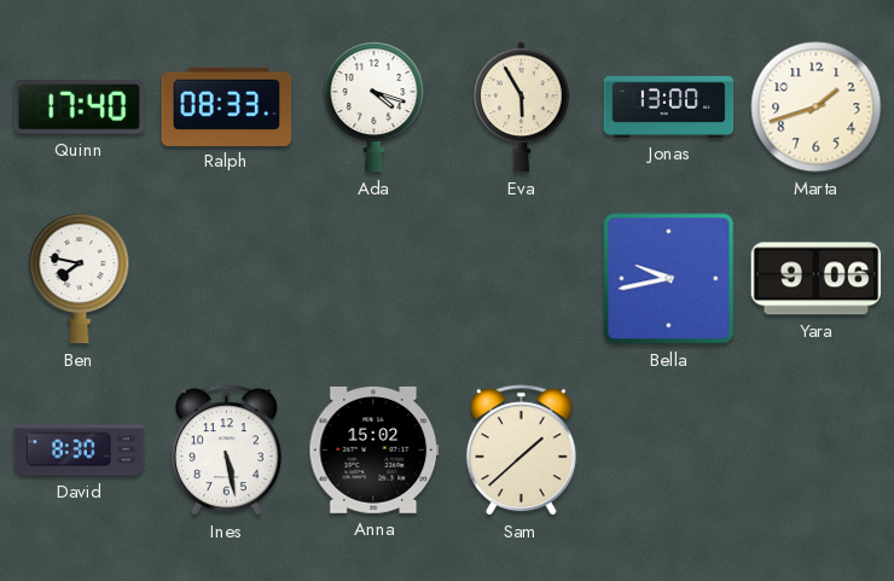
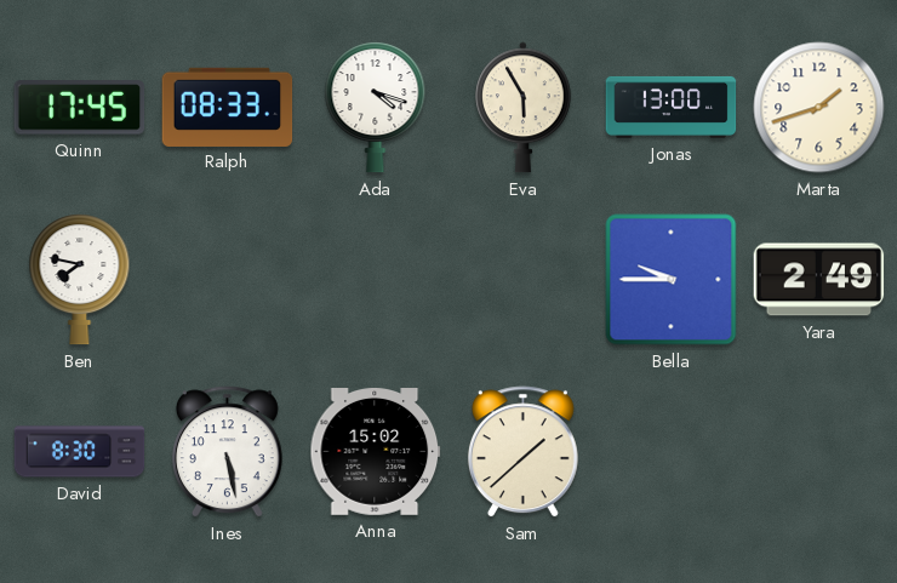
Quinn: 17:40 -> 17:45
Bella: 9:43 -> 9:45
Yara: 9:06 -> 2:49
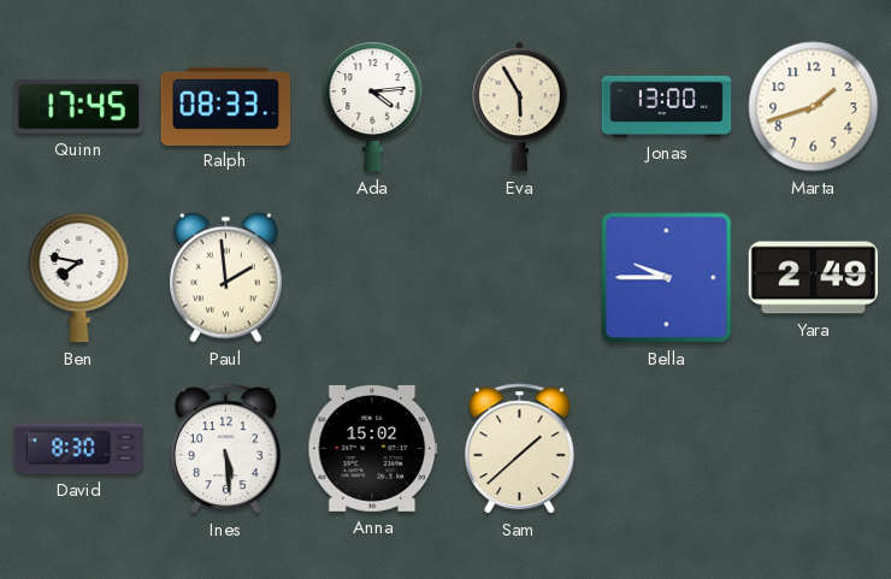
Ada: 4:18 -> 4:14
Paul: none -> 1:59
Ines: 5:28 -> 5:29
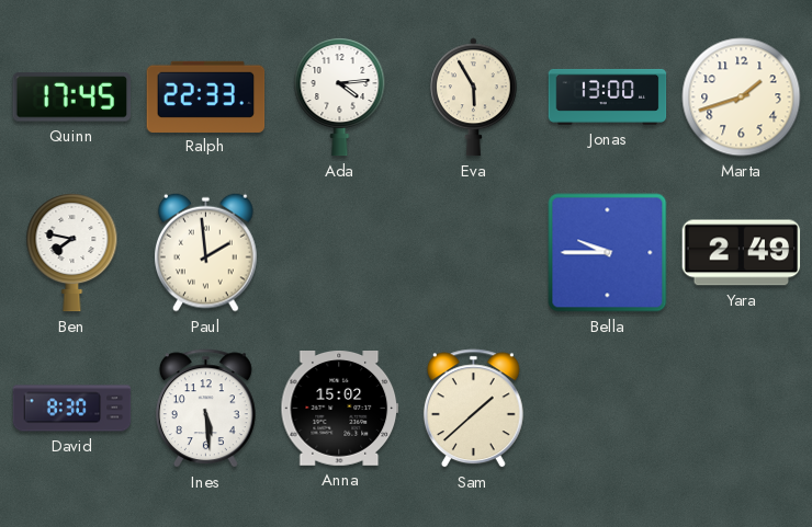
Ralph: 08:33 -> 22:33
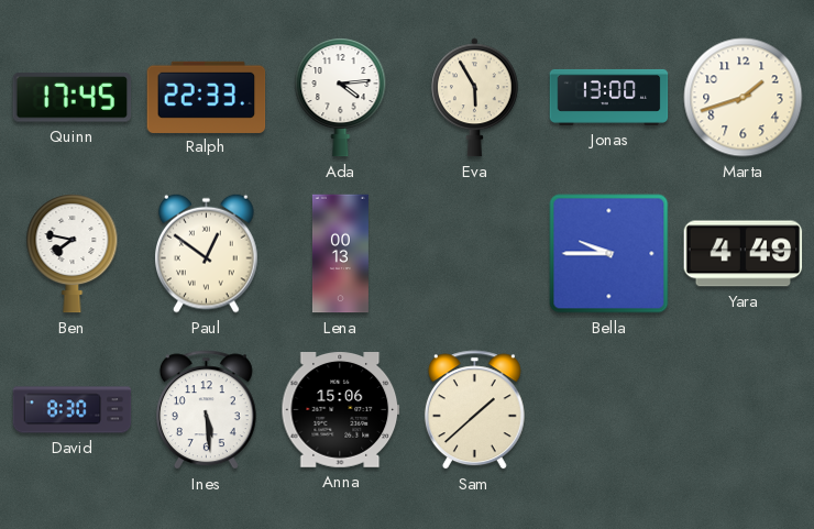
Paul: 1:59 -> 12:51
Lena: none -> 00:13
Yara: 2:49 -> 4:49
Anna: 15:02 -> 15:06
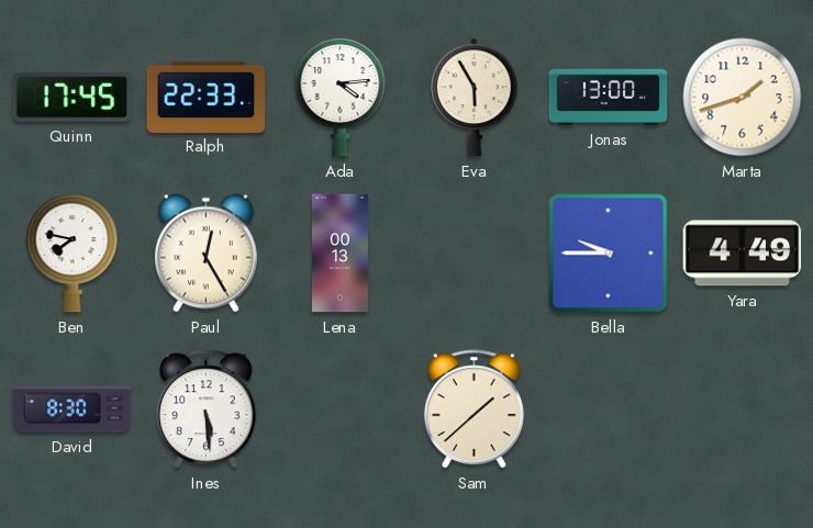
Paul: 12:51 -> 12:25
Anna: 15:06 -> none
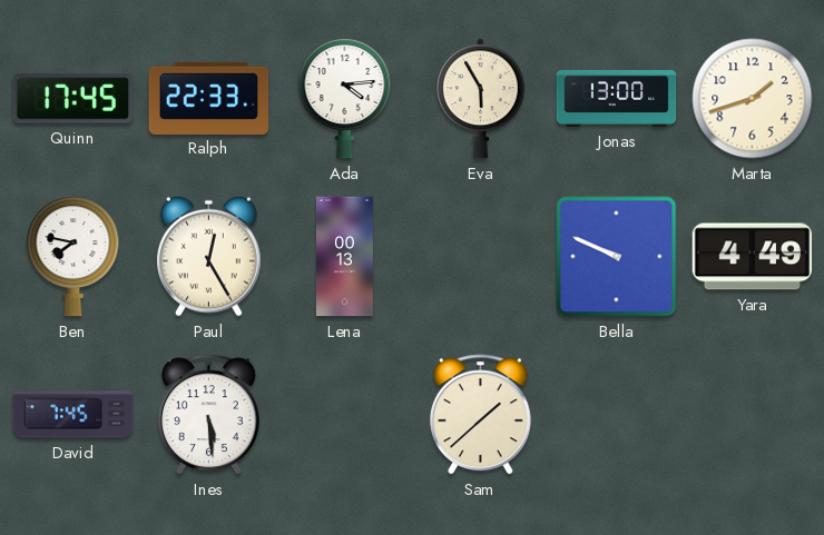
Bella: 9:45 -> 9:49
David: 8:30 -> 7:45
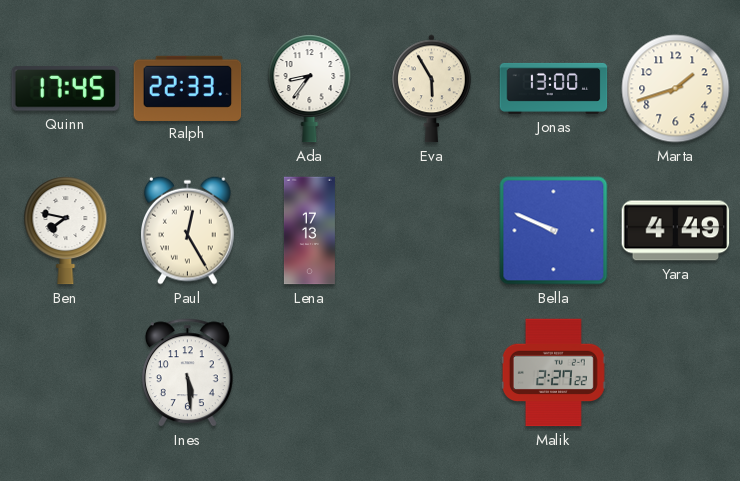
Ada: 4:14 -> 8:36
Lena: 00:13 -> 17:13
David: 7:45 -> none
Sam: 1:38 -> none
Malik: none -> 2:27
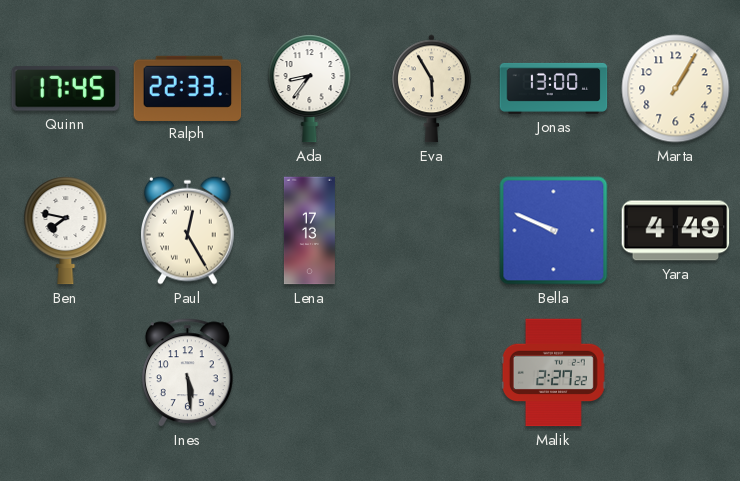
Marta: 1:42 -> 1:05
